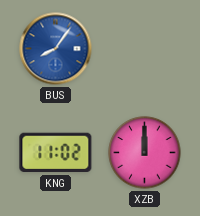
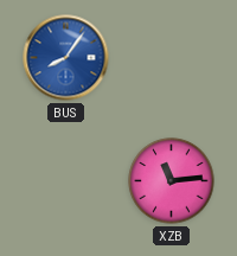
KNG: 11:02 -> none
XZB: 12:00 -> 11:14
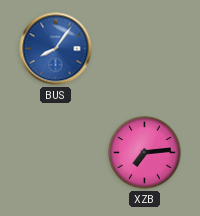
XZB: 11:14 -> 7:14
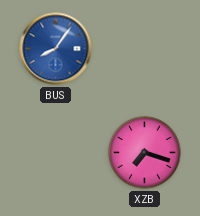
XZB: 7:14 -> 7:18
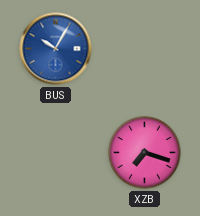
BUS: 8:06 -> 10:05
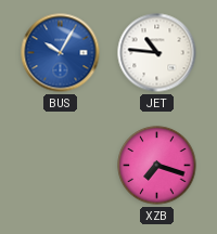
JET: none -> 10:46
